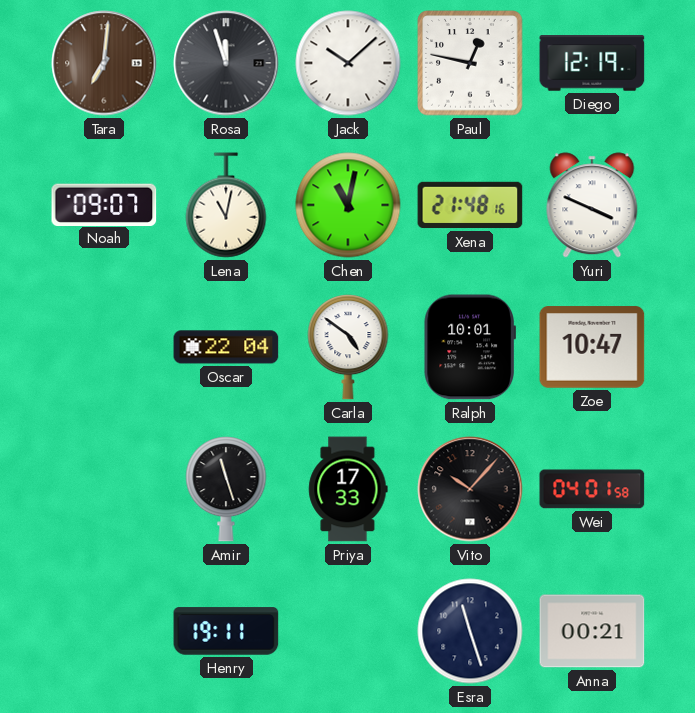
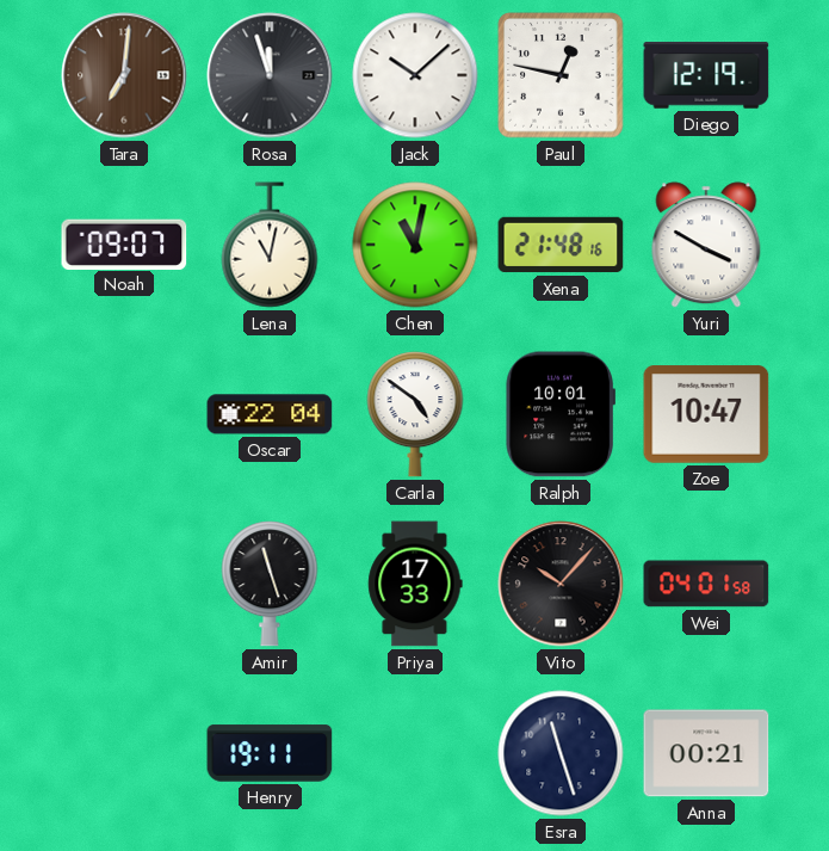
Yuri: 3:49 -> 3:50
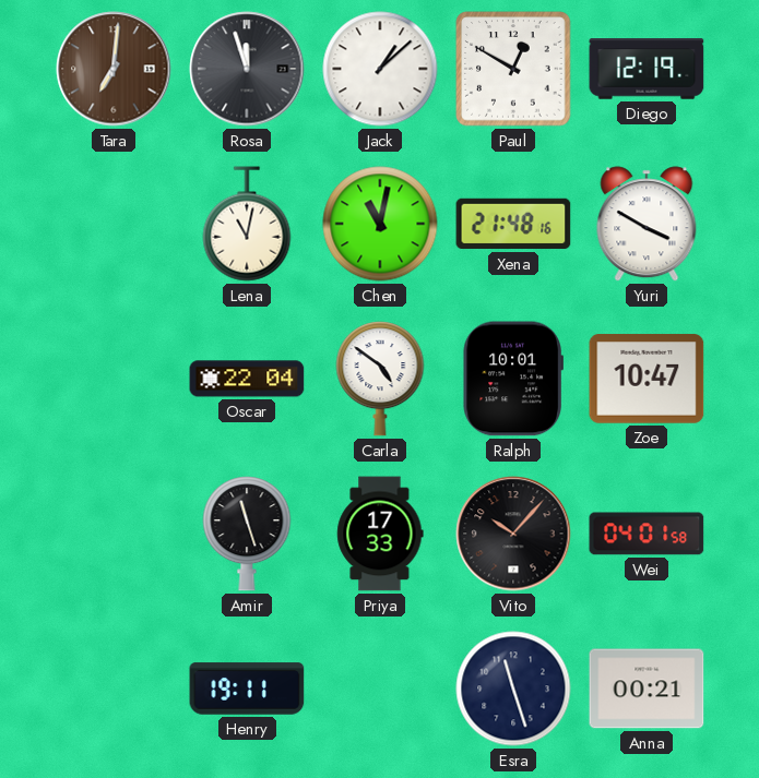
Jack: 10:08 -> 1:08
Paul: 12:47 -> 12:50
Noah: 09:07 -> none
